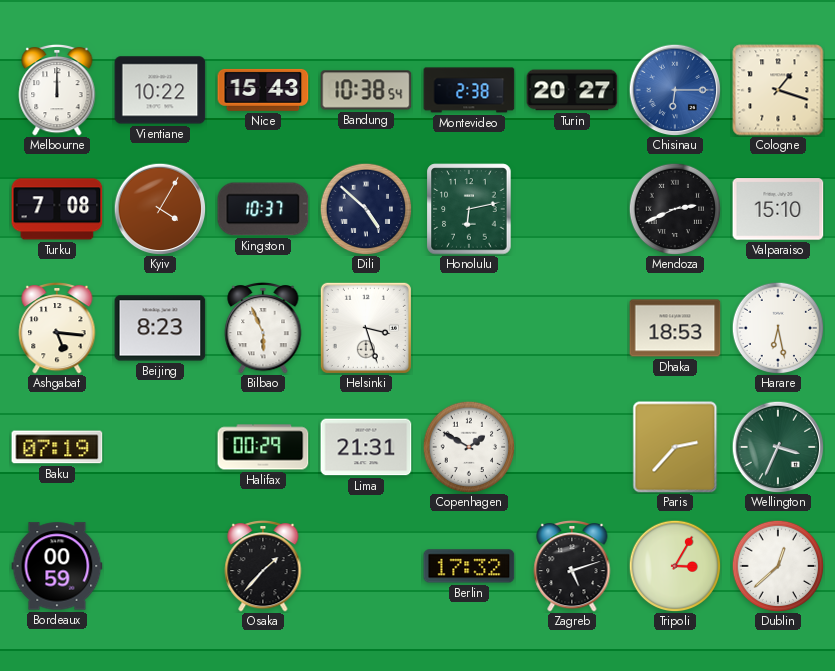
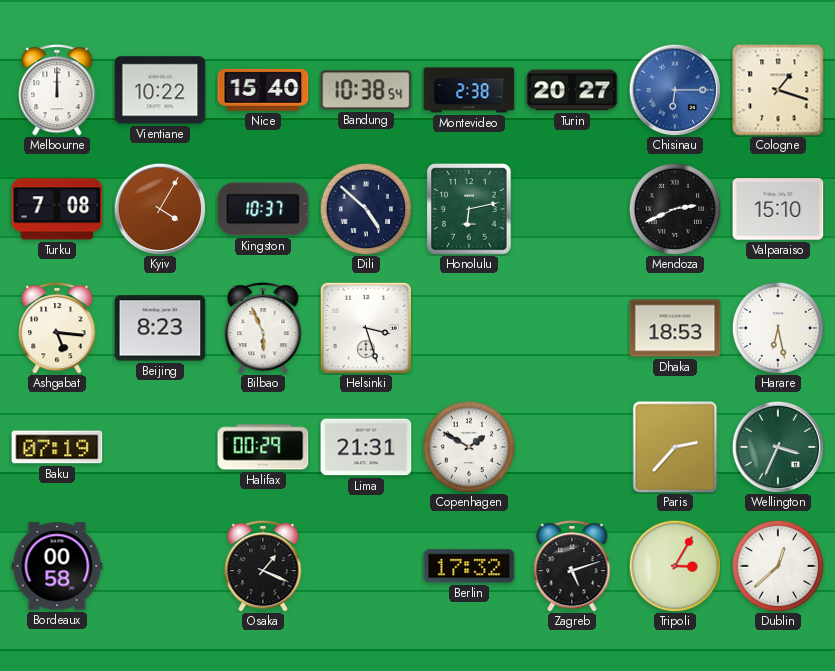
Nice: 15:43 -> 15:40
Bordeaux: 00:59 -> 00:58
Osaka: 1:37 -> 1:19
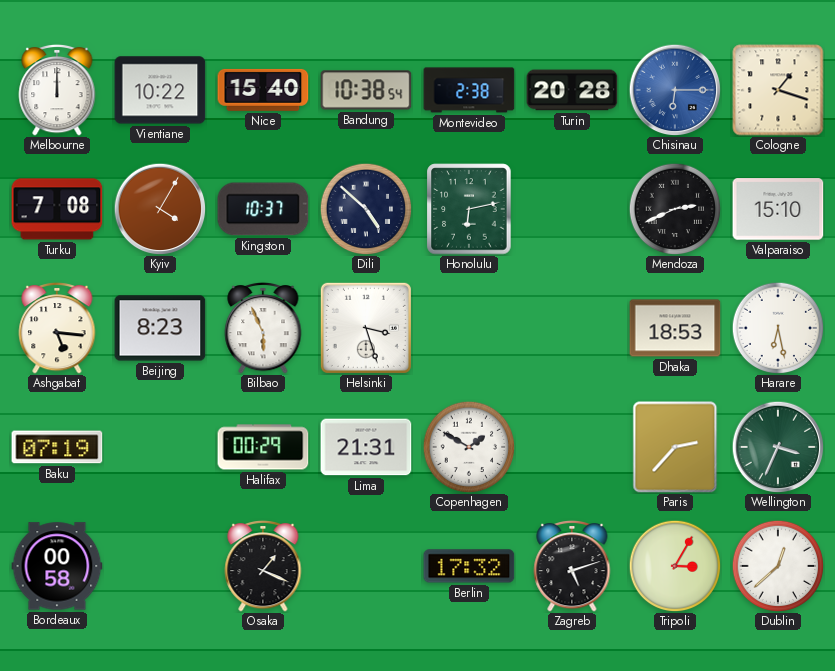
Turin: 20:27 -> 20:28
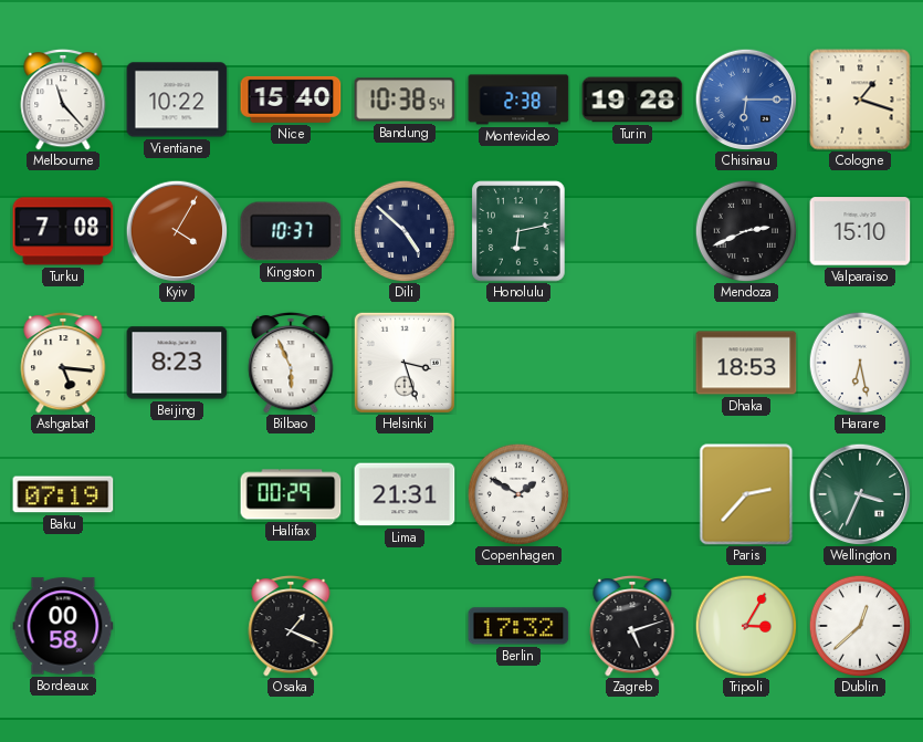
Melbourne: 12:00 -> 11:23
Turin: 20:28 -> 19:28
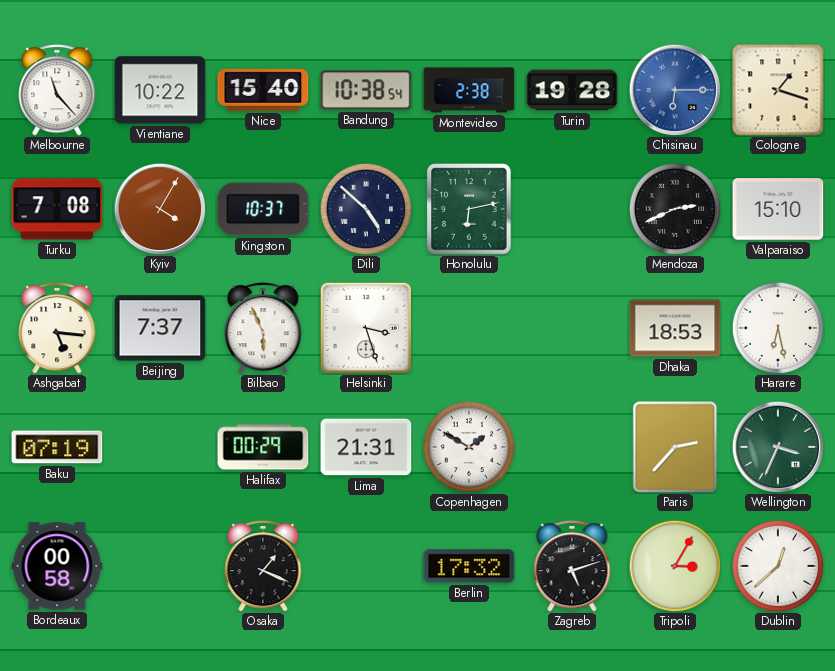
Beijing: 8:23 -> 7:37
